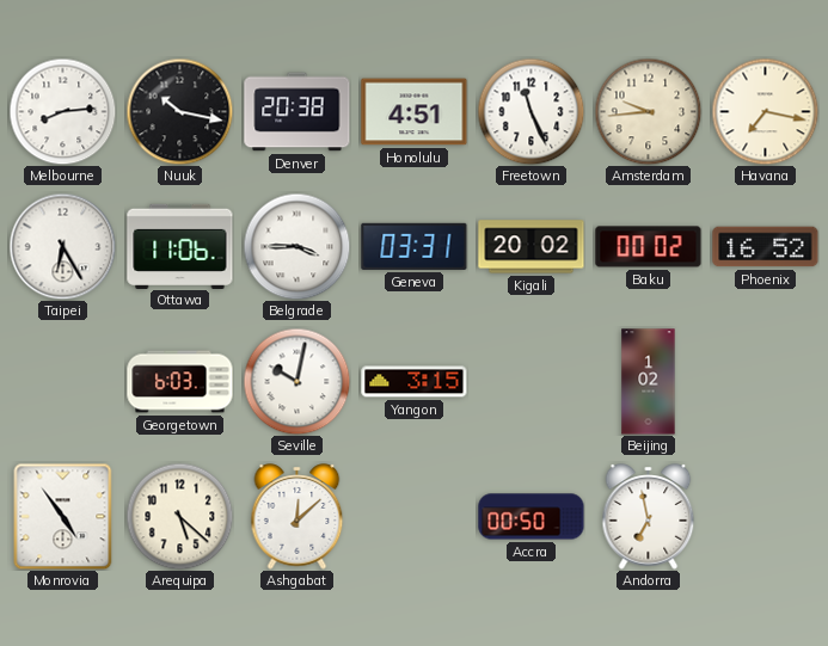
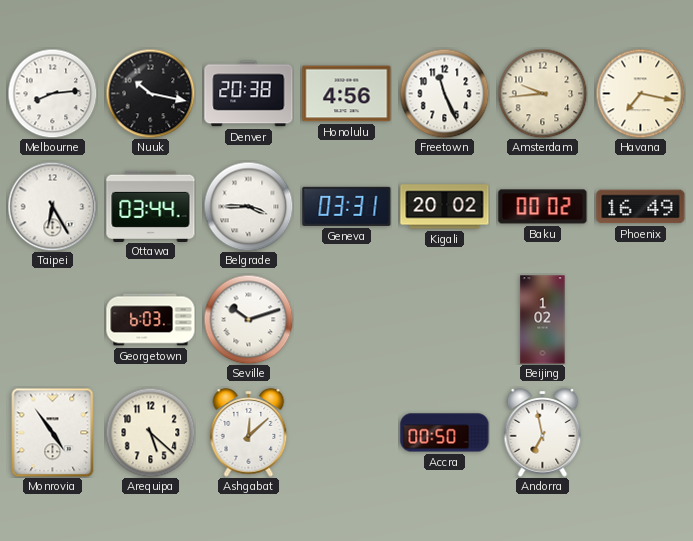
Honolulu: 4:51 -> 4:56
Ottawa: 11:06 -> 03:44
Phoenix: 16:52 -> 16:49
Seville: 10:02 -> 10:12
Yangon: 3:15 -> none
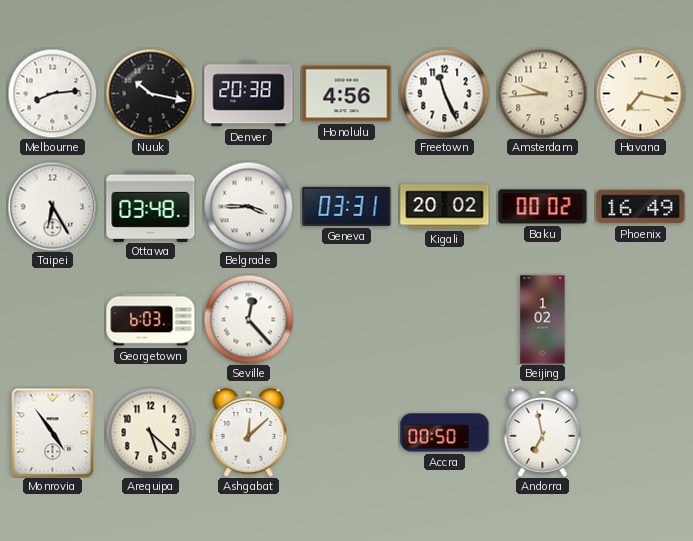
Ottawa: 03:44 -> 03:48
Seville: 10:12 -> 12:23
